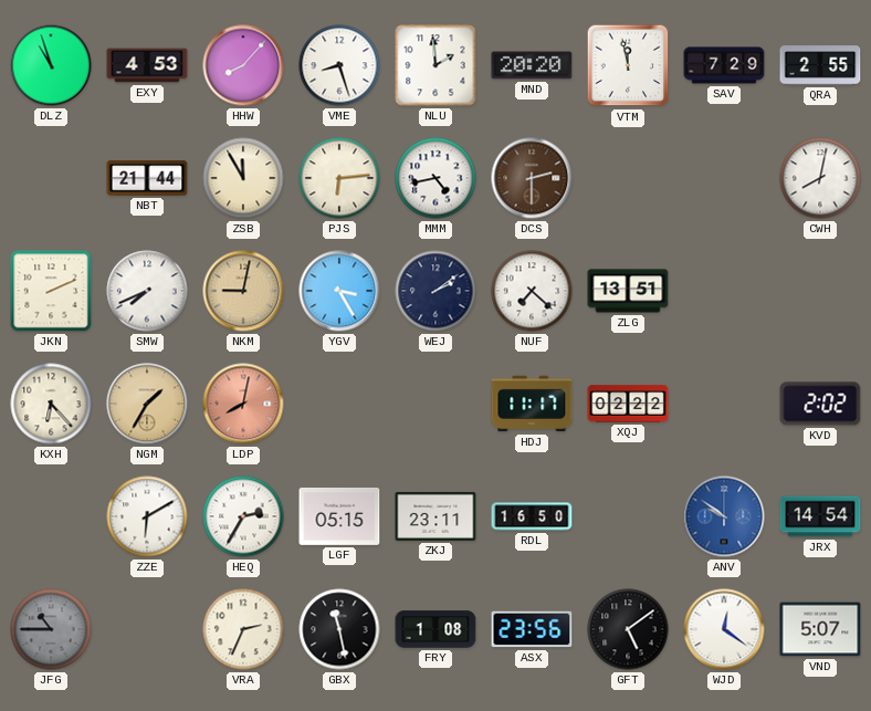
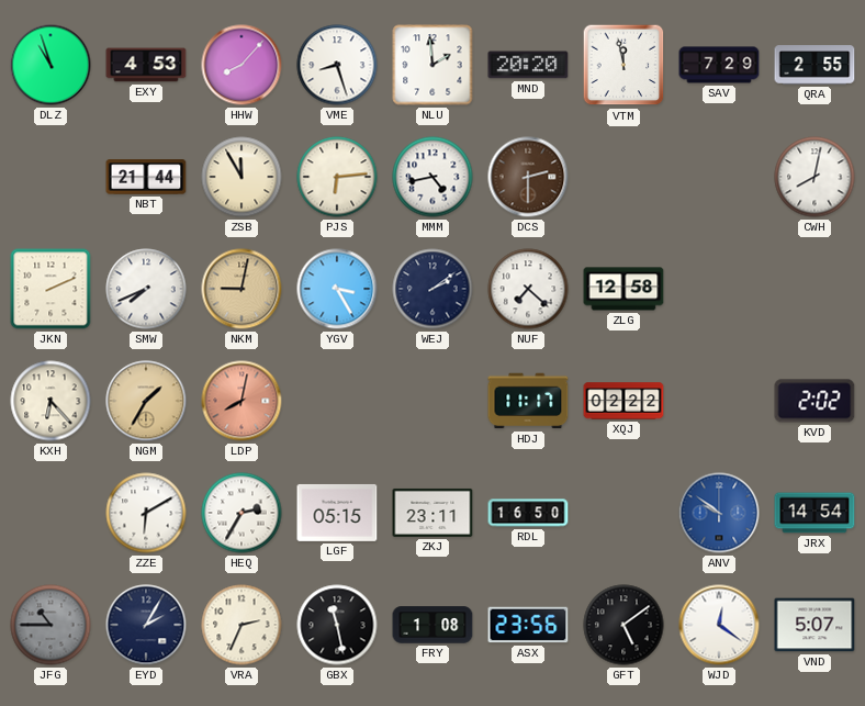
ZLG: 13:51 -> 12:58
EYD: none -> 2:05
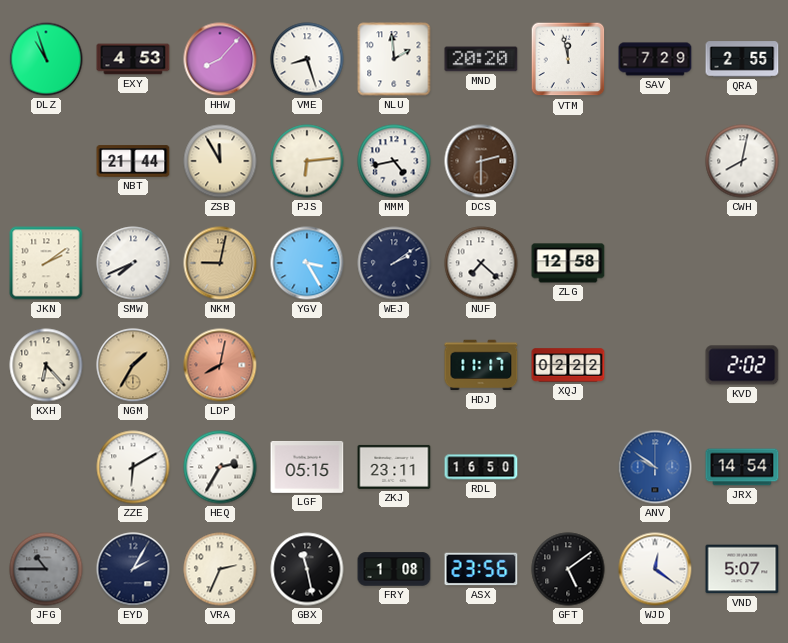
JKN: 2:11 -> 2:09
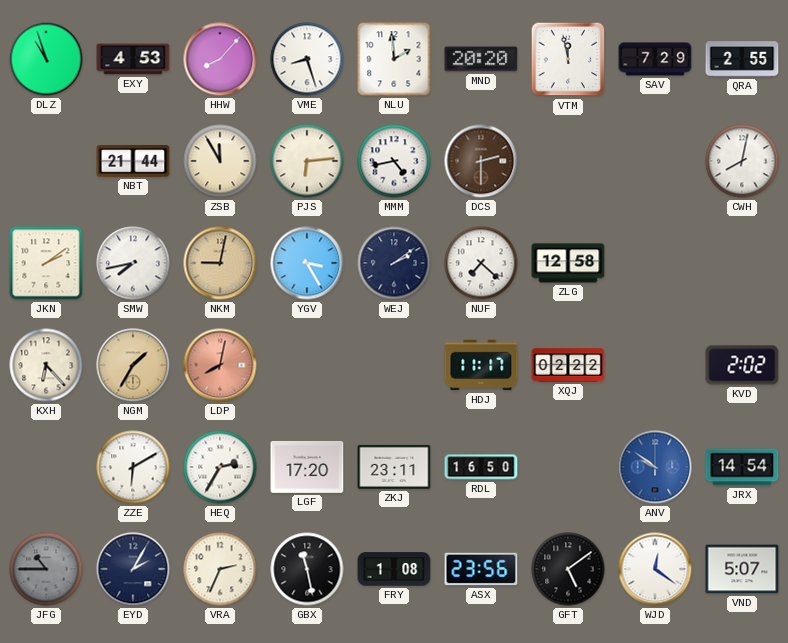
SMW: 7:41 -> 7:43
LGF: 05:15 -> 17:20
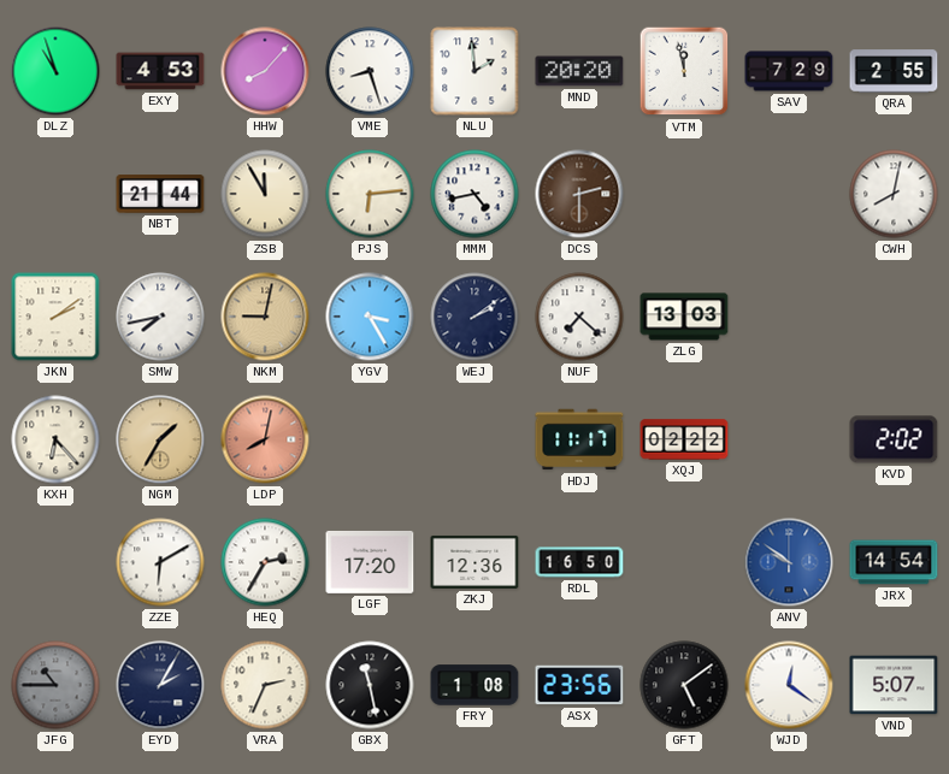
ZLG: 12:58 -> 13:03
ZKJ: 23:11 -> 12:36
